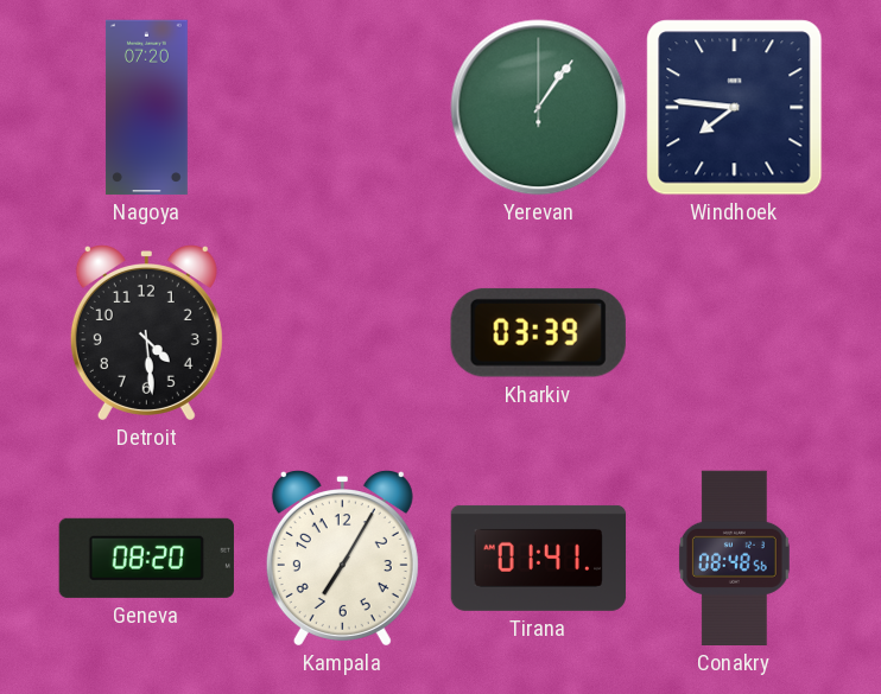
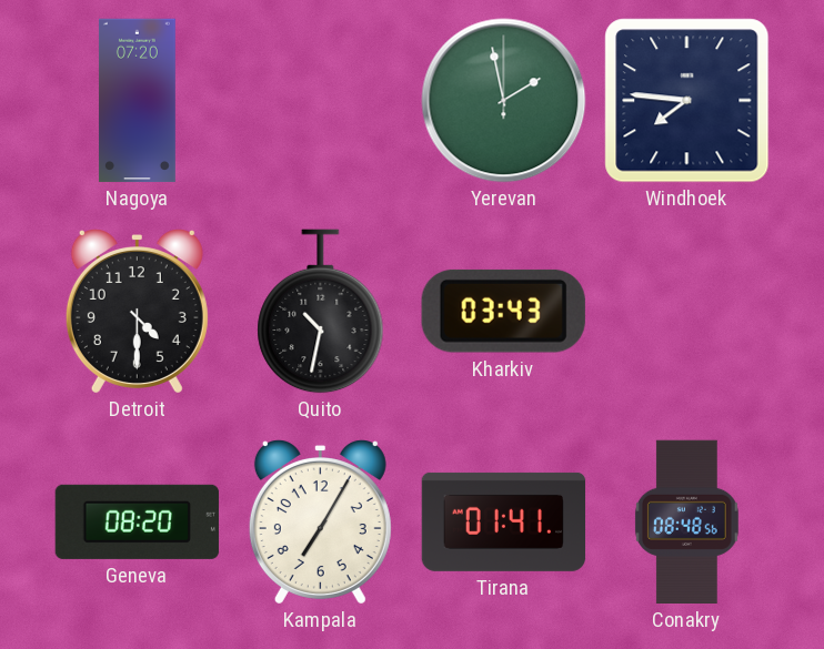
Yerevan: 1:06 -> 1:58
Detroit: 4:29 -> 4:30
Quito: none -> 10:32
Kharkiv: 03:39 -> 03:43
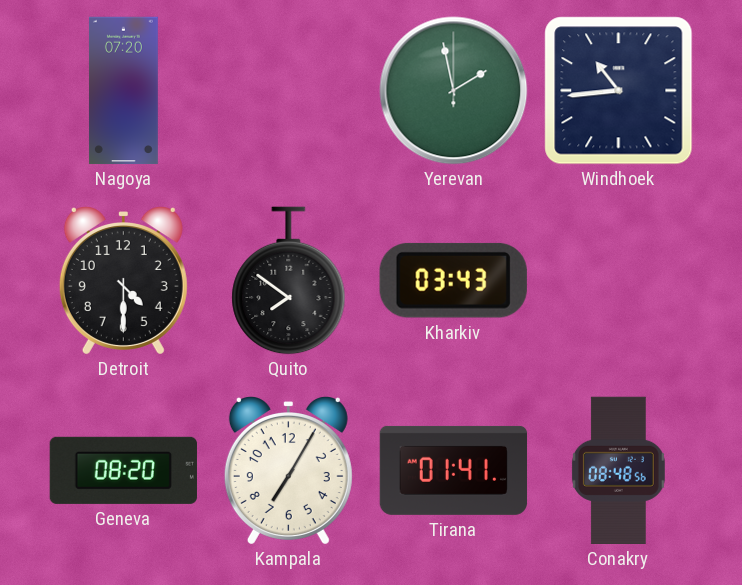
Windhoek: 7:46 -> 10:44
Quito: 10:32 -> 7:51
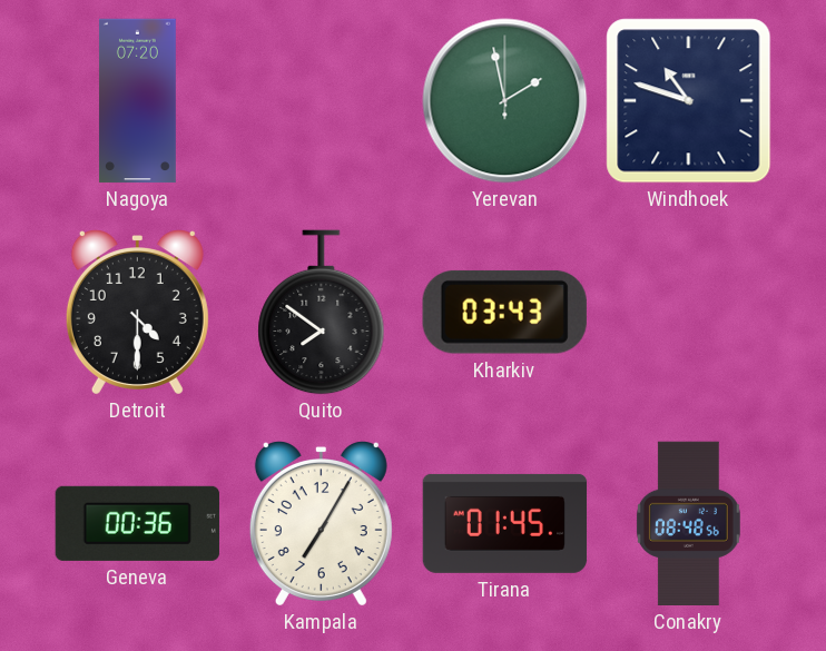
Windhoek: 10:44 -> 10:48
Geneva: 08:20 -> 00:36
Tirana: 01:41 -> 01:45
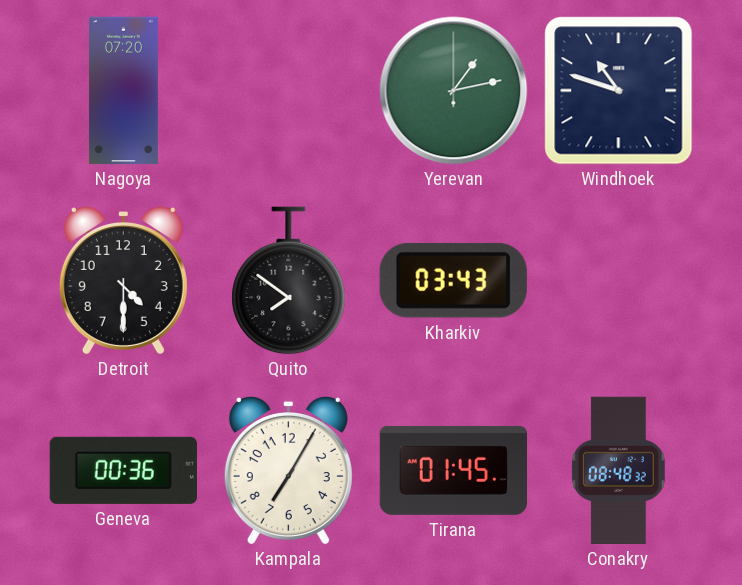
Yerevan: 1:58 -> 1:13
Conakry: 08:48:56 -> 08:48:32
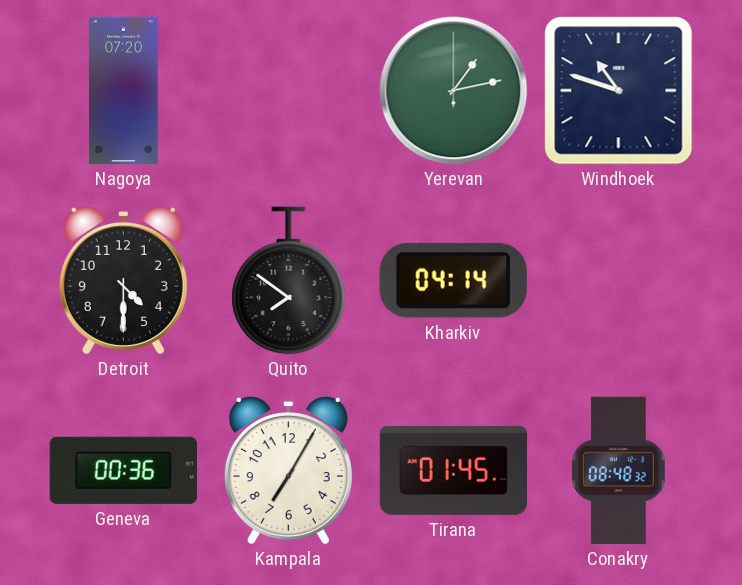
Kharkiv: 03:43 -> 04:14
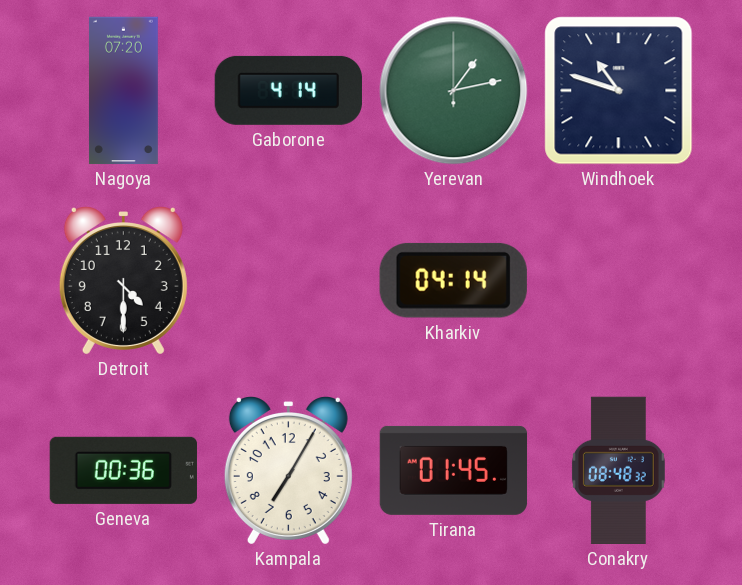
Gaborone: none -> 4:14
Quito: 7:51 -> none
